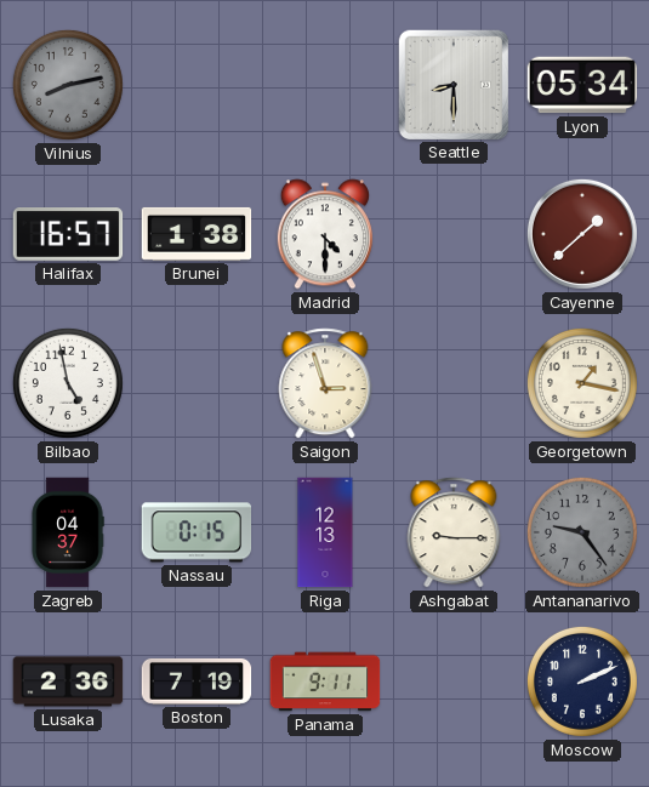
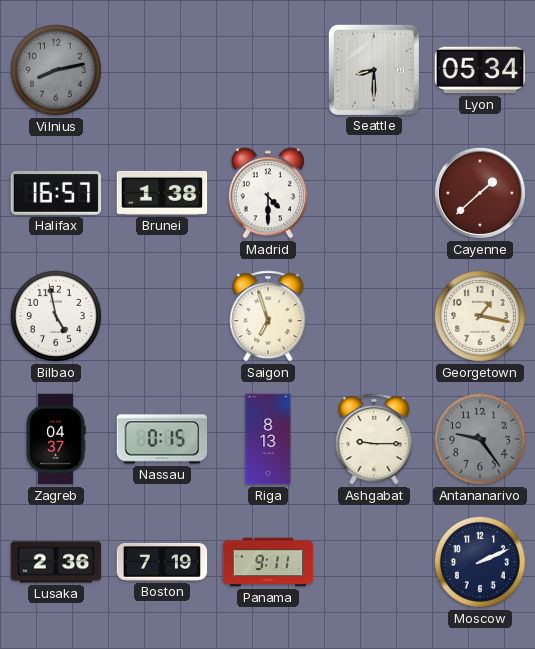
Saigon: 2:57 -> 6:57
Riga: 12:13 -> 8:13
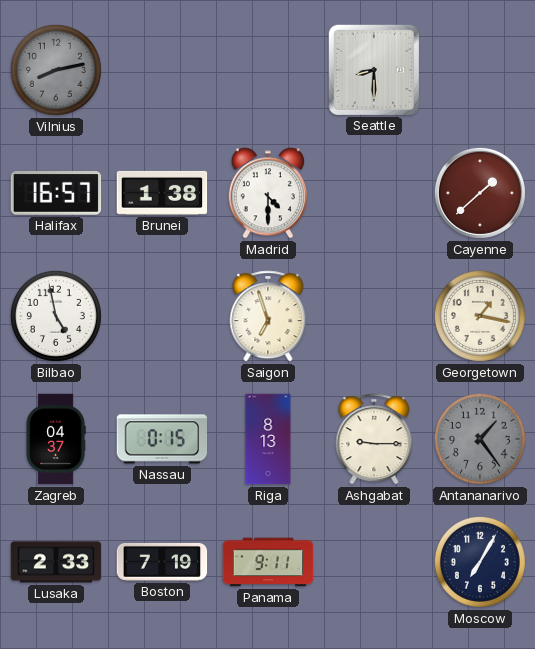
Lyon: 05:34 -> none
Antananarivo: 9:24 -> 1:24
Lusaka: 2:36 -> 2:33
Moscow: 2:11 -> 7:05
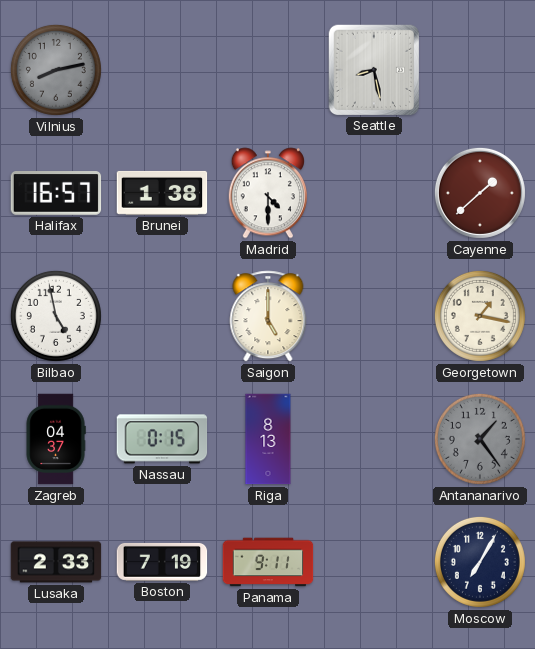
Seattle: 8:30 -> 8:28
Saigon: 6:57 -> 5:00
Ashgabat: 9:15 -> none
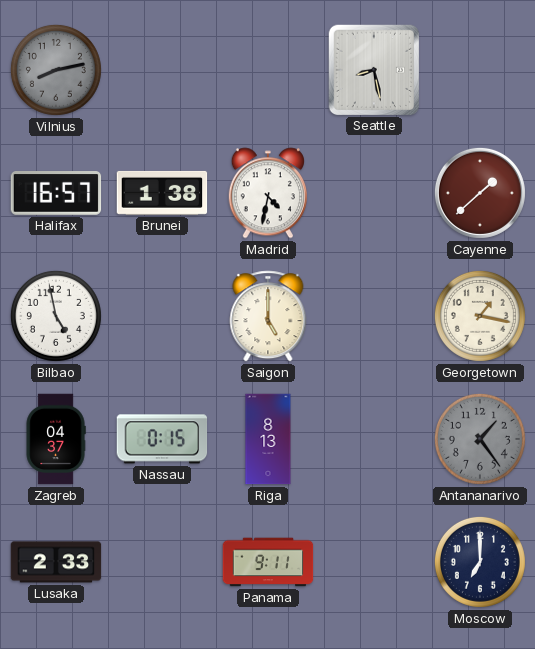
Madrid: 4:30 -> 4:32
Boston: 7:19 -> none
Moscow: 7:05 -> 7:00
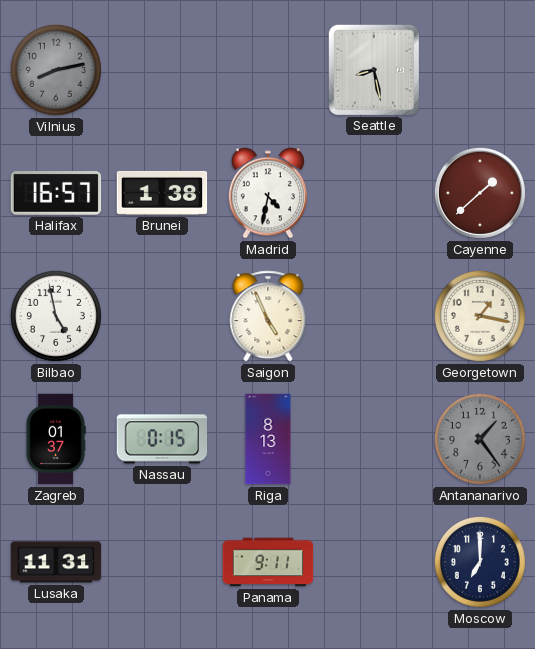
Saigon: 5:00 -> 4:56
Zagreb: 04:37 -> 01:37
Lusaka: 2:33 -> 11:31
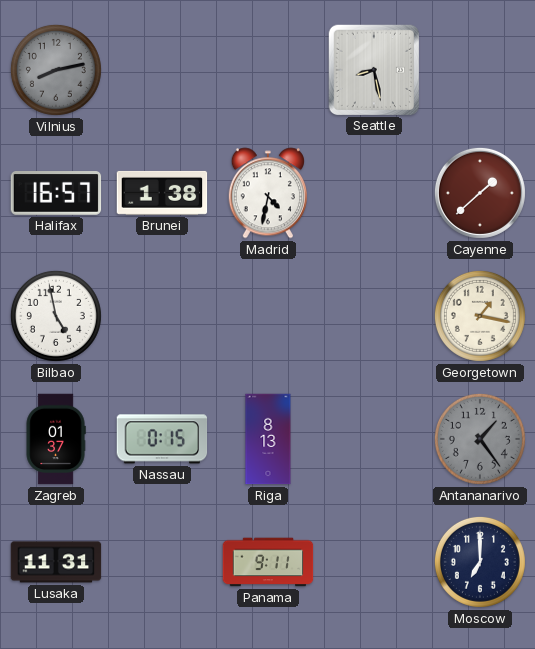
Saigon: 4:56 -> none
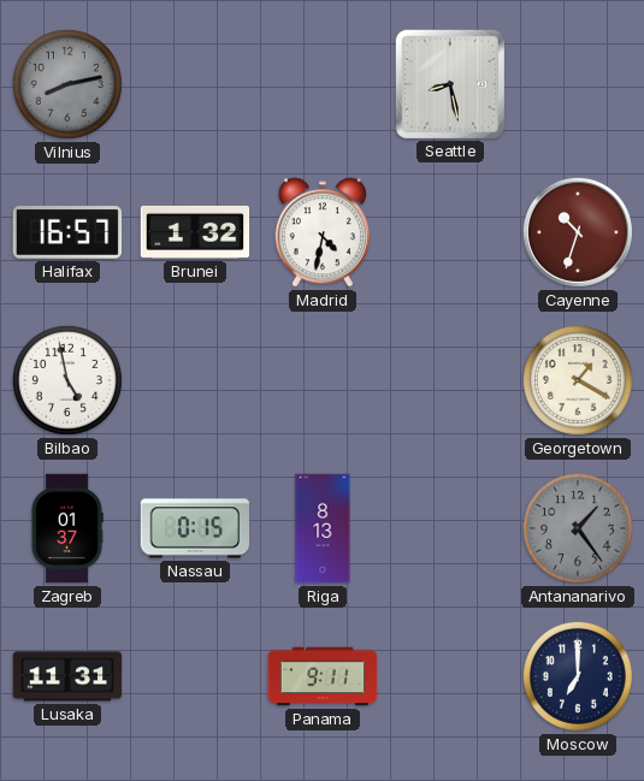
Brunei: 1:38 -> 1:32
Cayenne: 1:38 -> 10:33
Georgetown: 1:17 -> 1:20
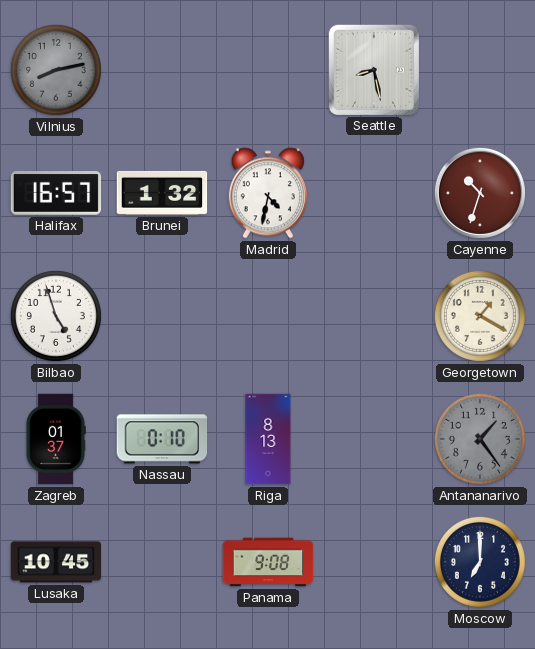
Bilbao: 4:58 -> 4:57
Nassau: 0:15 -> 0:10
Lusaka: 11:31 -> 10:45
Panama: 9:11 -> 9:08
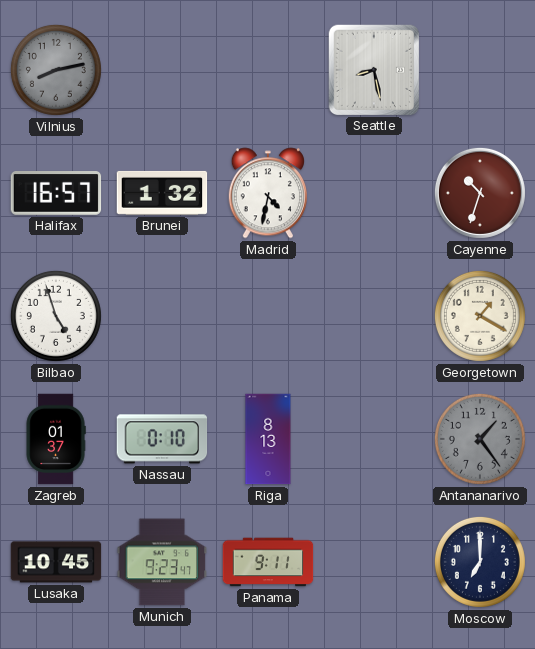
Munich: none -> 9:23
Panama: 9:08 -> 9:11
